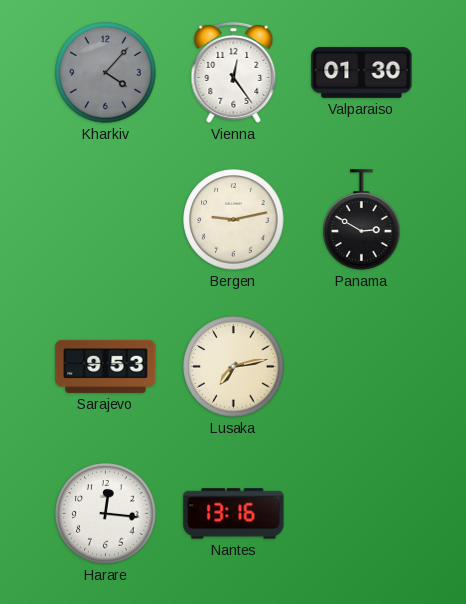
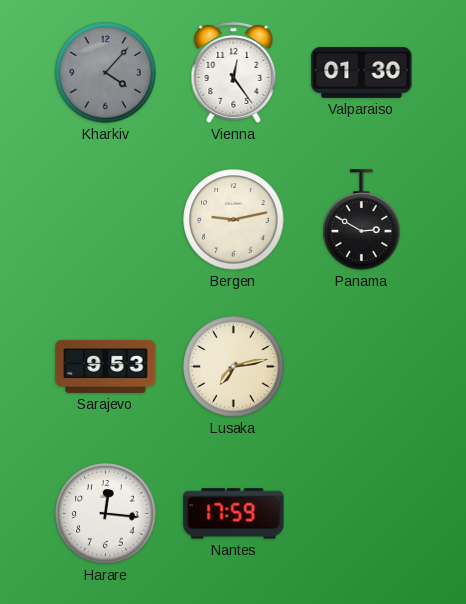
Nantes: 13:16 -> 17:59
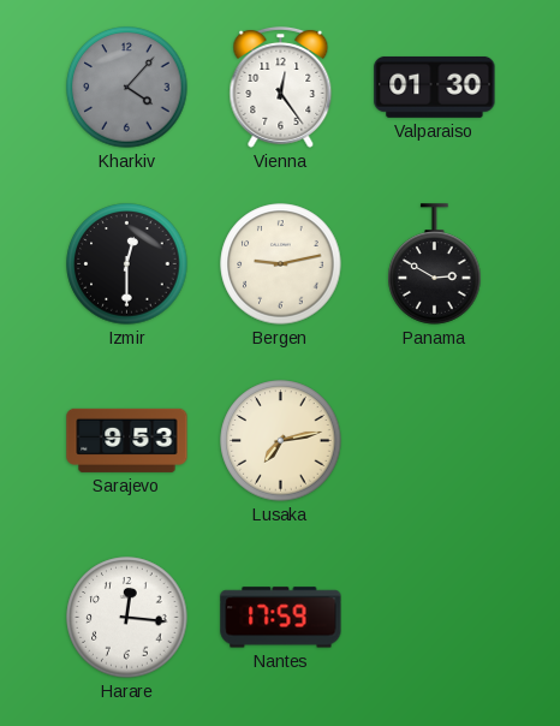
Izmir: none -> 12:30
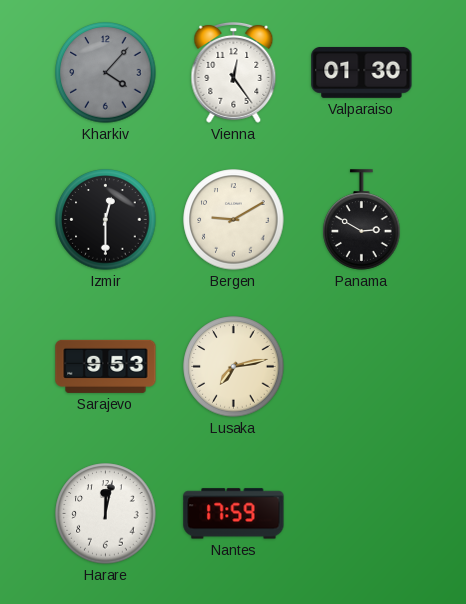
Bergen: 9:13 -> 9:10
Harare: 12:16 -> 12:02
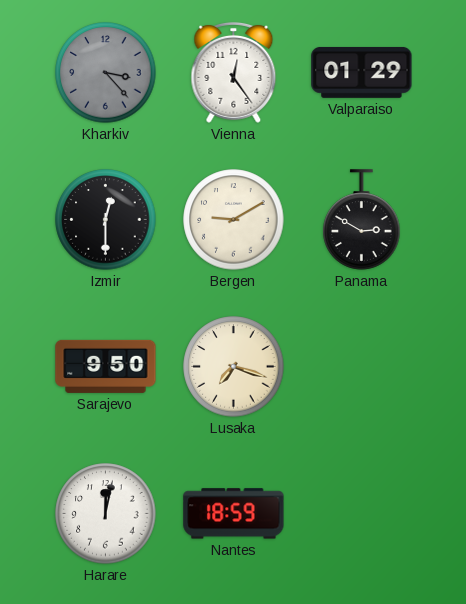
Kharkiv: 4:07 -> 3:23
Valparaiso: 01:30 -> 01:29
Sarajevo: 9:53 -> 9:50
Lusaka: 7:13 -> 7:18
Nantes: 17:59 -> 18:59
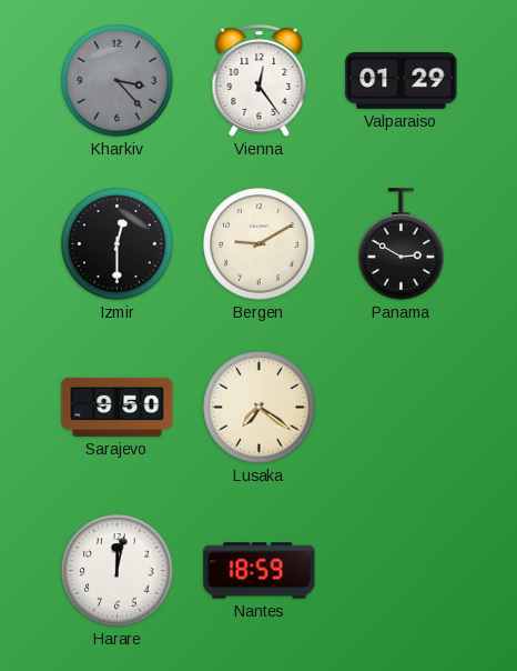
Lusaka: 7:18 -> 7:21
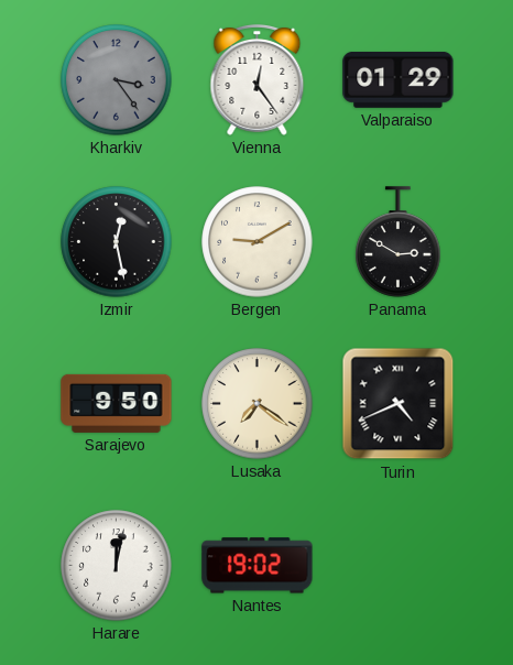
Kharkiv: 3:23 -> 3:24
Izmir: 12:30 -> 12:28
Turin: none -> 4:41
Nantes: 18:59 -> 19:02
